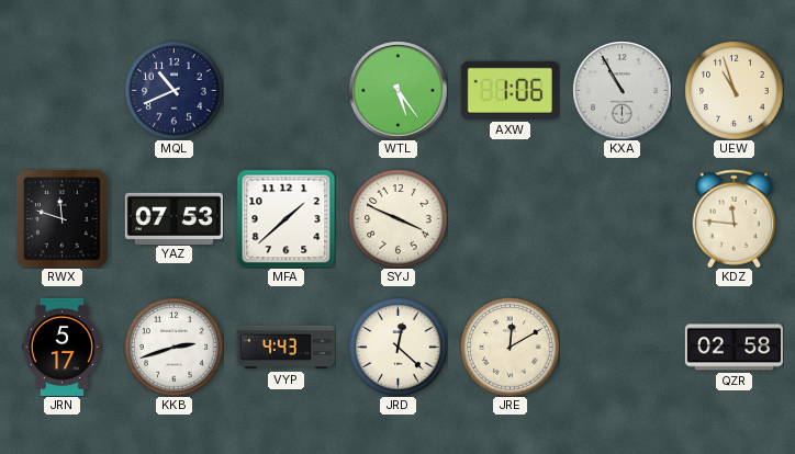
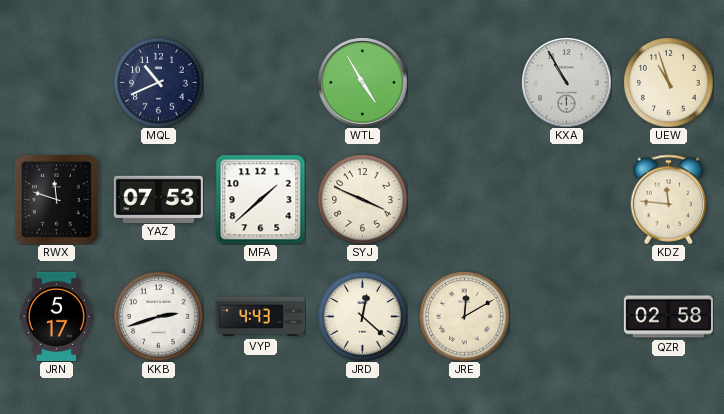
WTL: 5:24 -> 4:55
AXW: 1:06 -> none
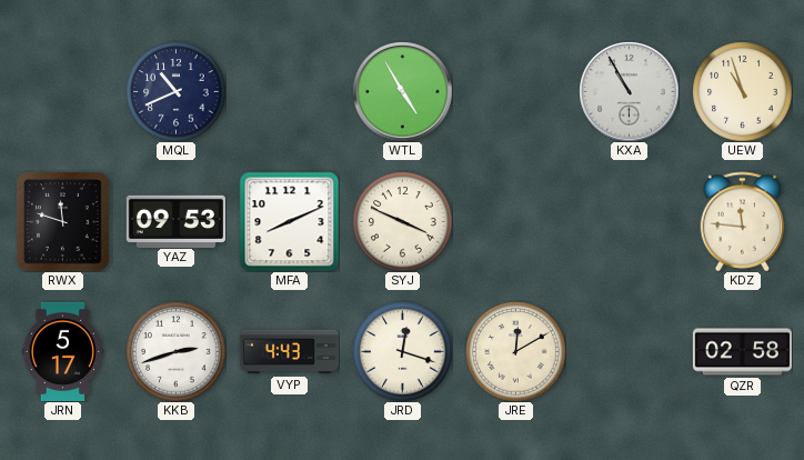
YAZ: 07:53 -> 09:53
MFA: 1:38 -> 8:11
JRD: 12:22 -> 12:18
